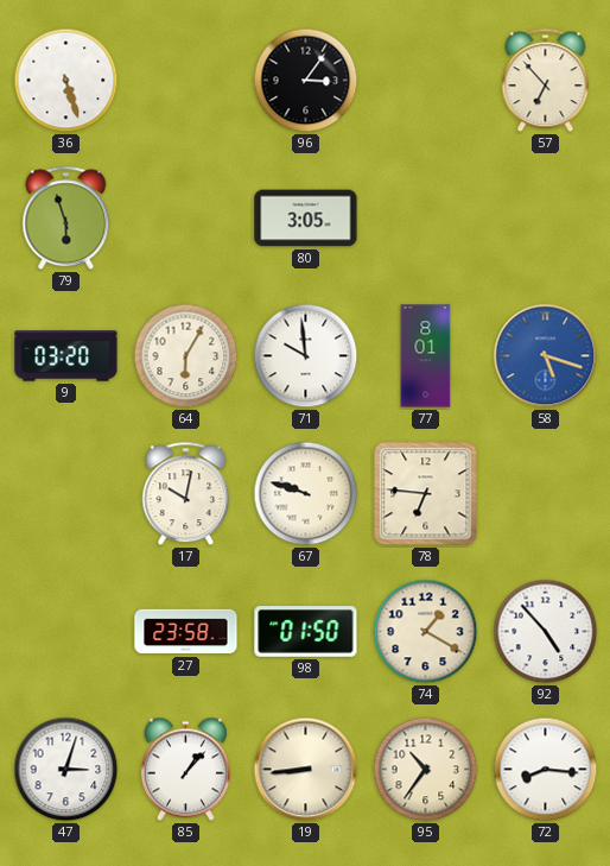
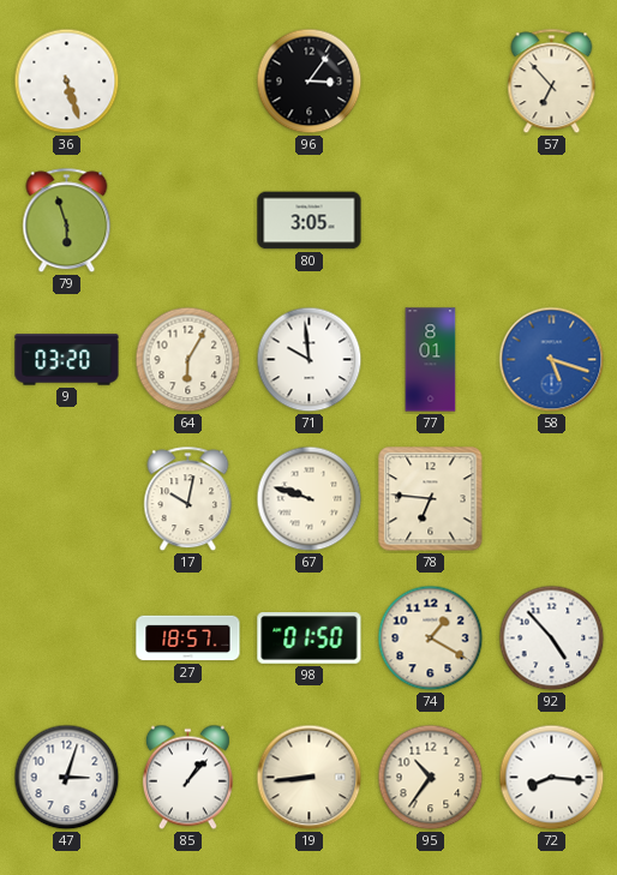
27: 23:58 -> 18:57
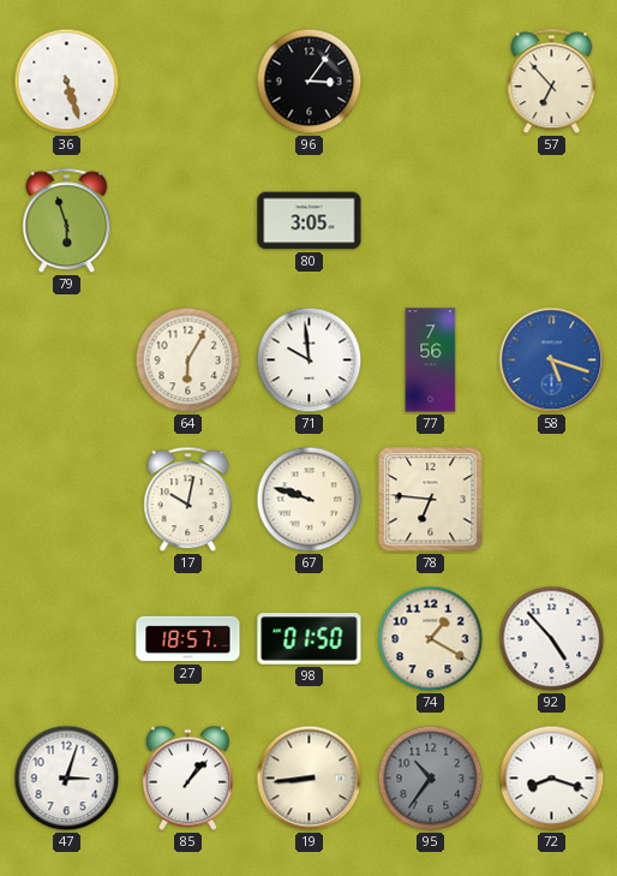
9: 03:20 -> none
77: 8:01 -> 7:56
95 dial: cream -> grey
72: 8:16 -> 8:18
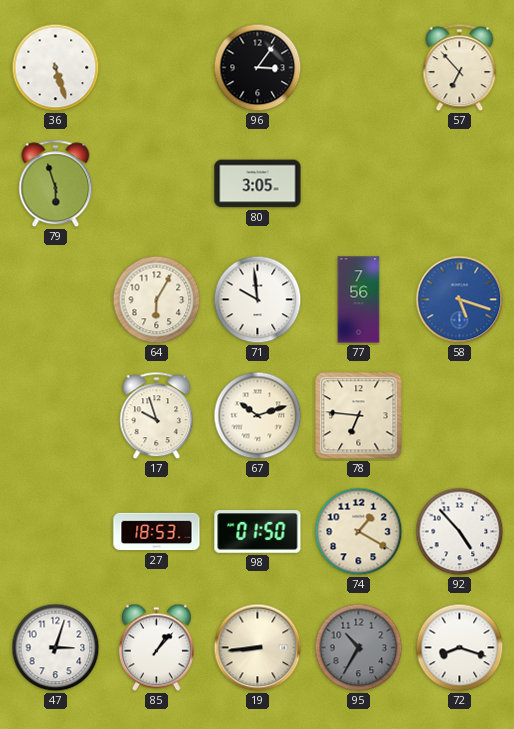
17: 10:02 -> 9:57
67: 9:48 -> 10:12
27: 18:57 -> 18:53
95: 10:36 -> 10:35
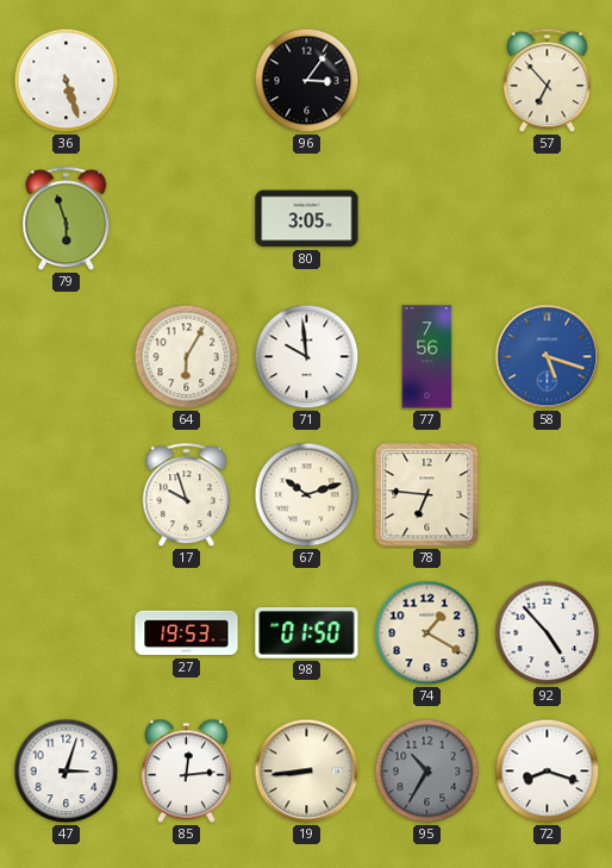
27: 18:53 -> 19:53
85: 1:07 -> 12:14
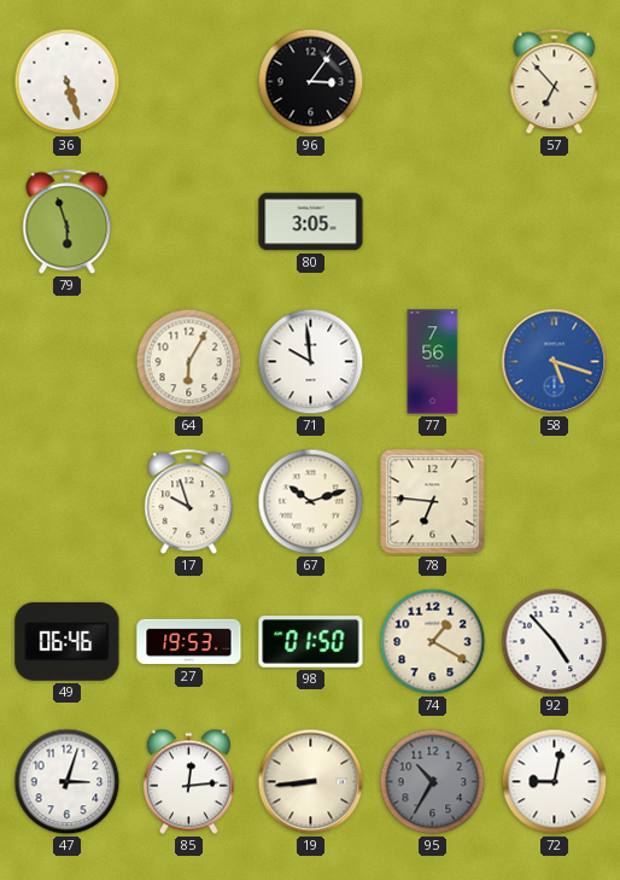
49: none -> 06:46
72: 8:18 -> 9:02
